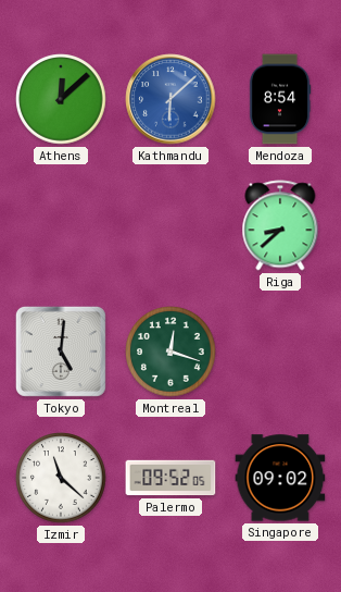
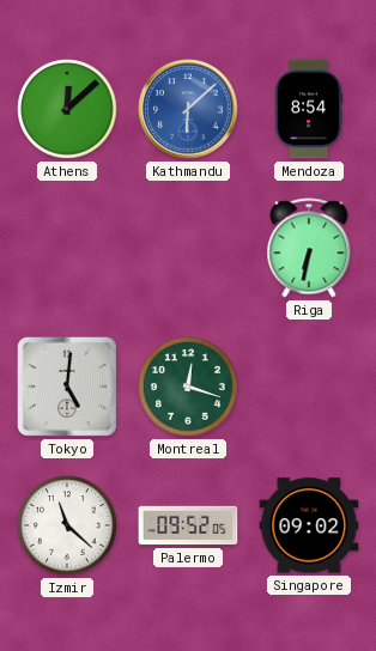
Riga: 8:38 -> 6:32
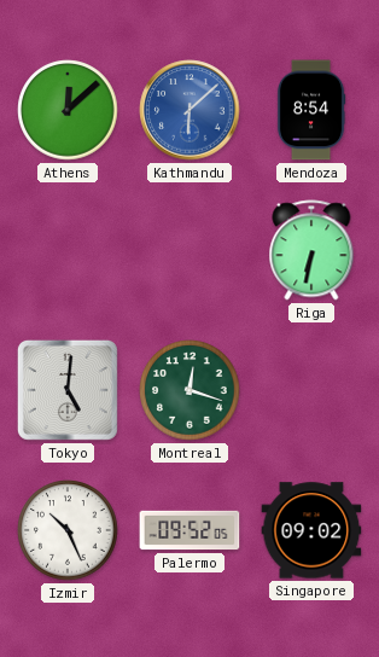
Izmir: 11:22 -> 10:26
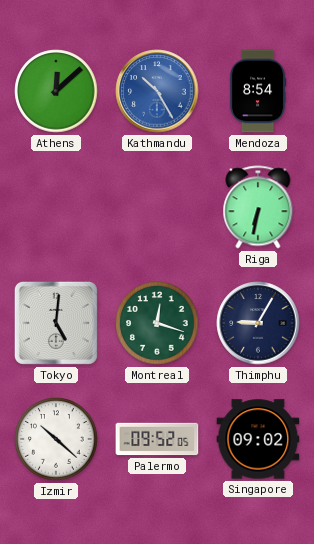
Kathmandu: 6:08 -> 10:25
Thimphu: none -> 9:05
Izmir: 10:26 -> 10:22
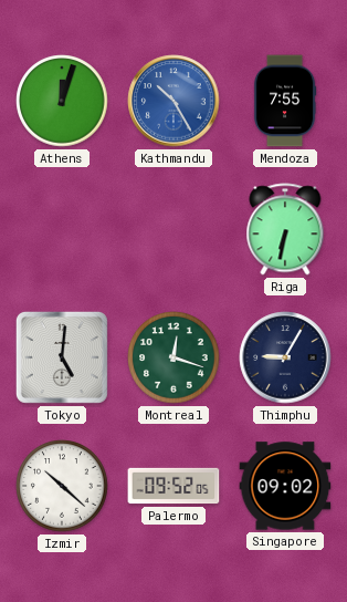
Athens: 12:08 -> 12:03
Mendoza: 8:54 -> 7:55
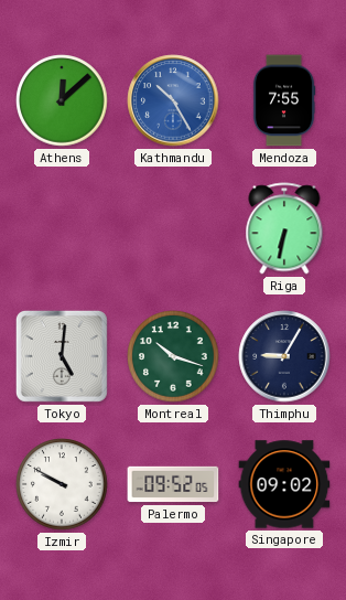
Athens: 12:03 -> 12:08
Montreal: 12:18 -> 10:18
Izmir: 10:22 -> 9:50
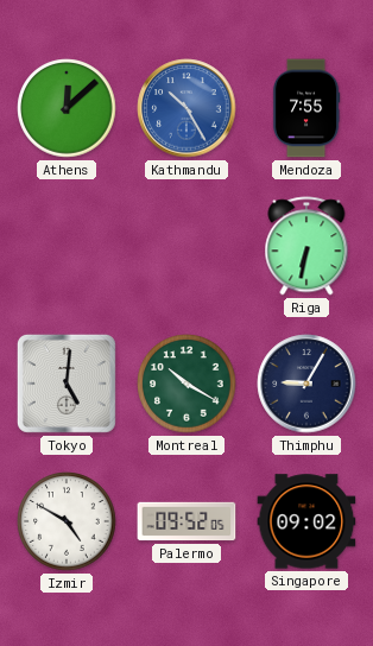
Montreal: 10:18 -> 10:20
Izmir: 9:50 -> 4:50
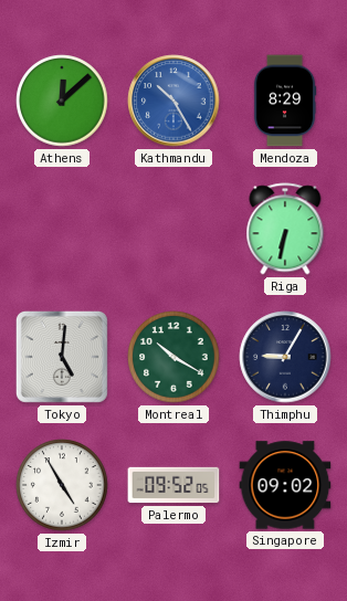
Mendoza: 7:55 -> 8:29
Izmir: 4:50 -> 4:55
